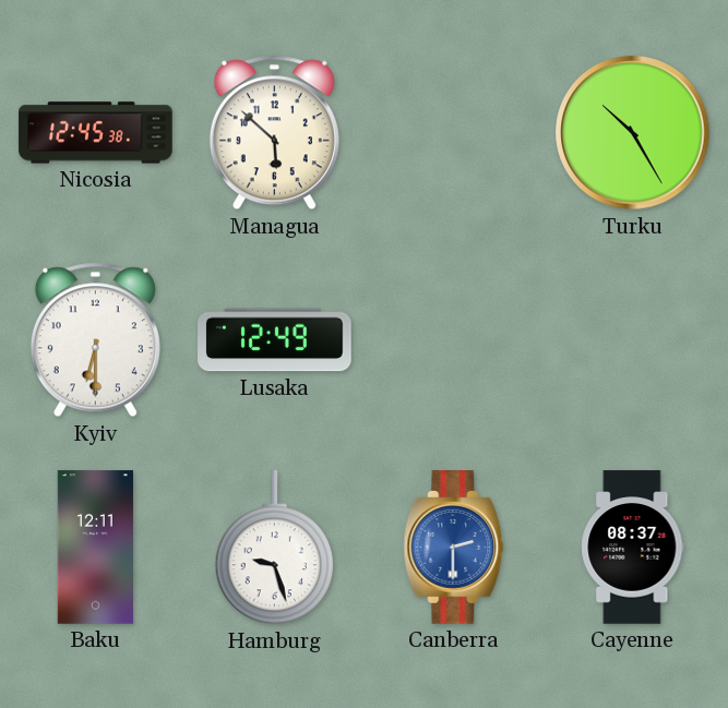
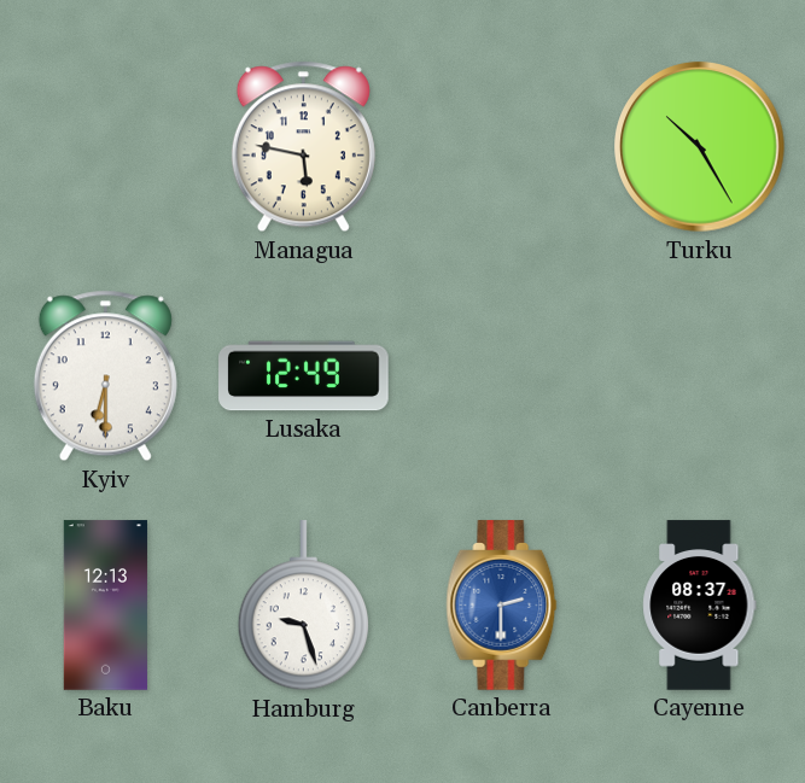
Nicosia: 12:45 -> none
Managua: 5:52 -> 5:47
Baku: 12:11 -> 12:13
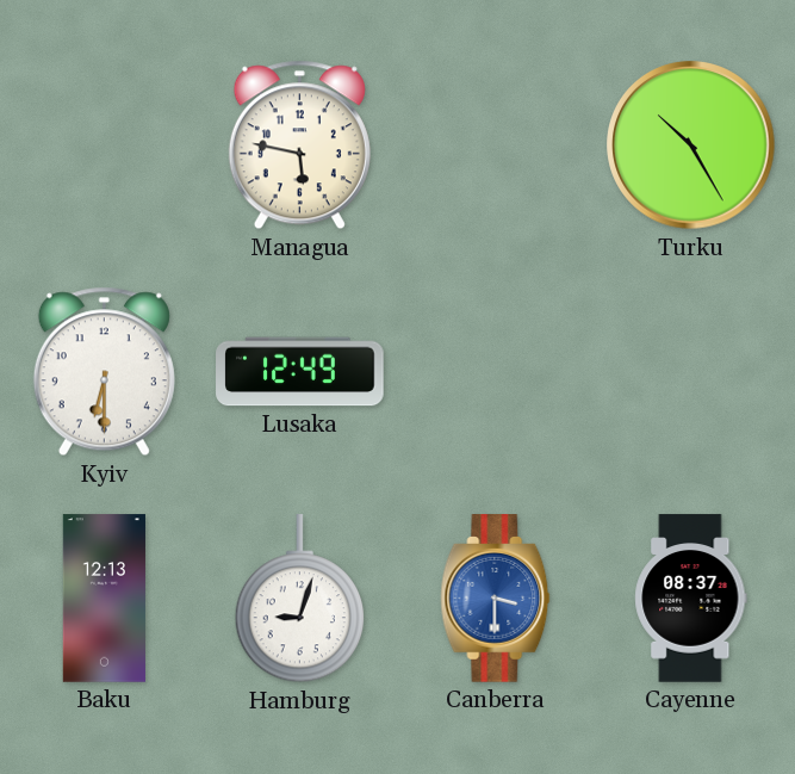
Hamburg: 9:27 -> 9:03
Canberra: 2:30 -> 3:30
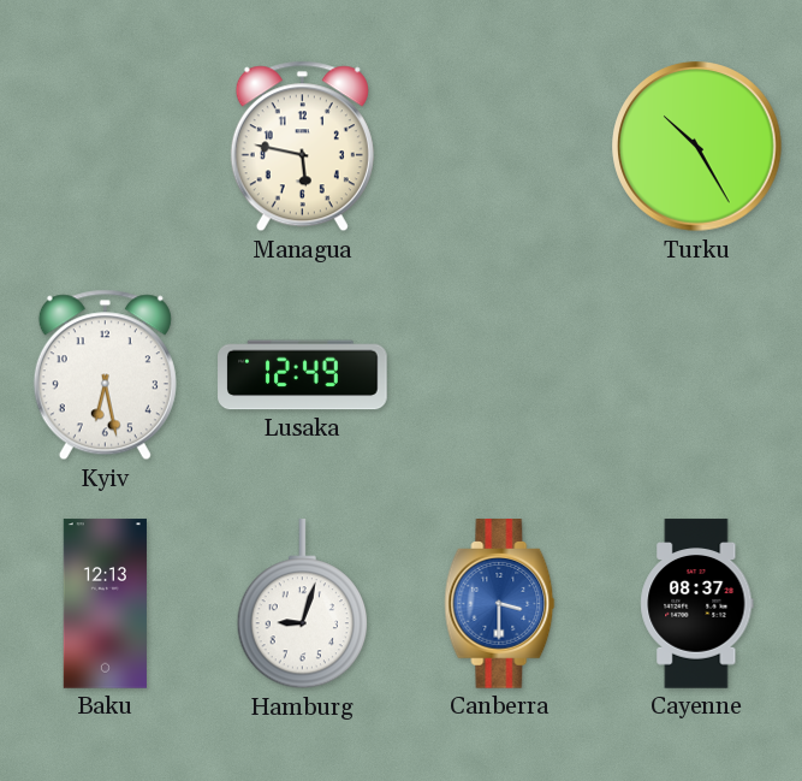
Kyiv: 6:30 -> 6:28
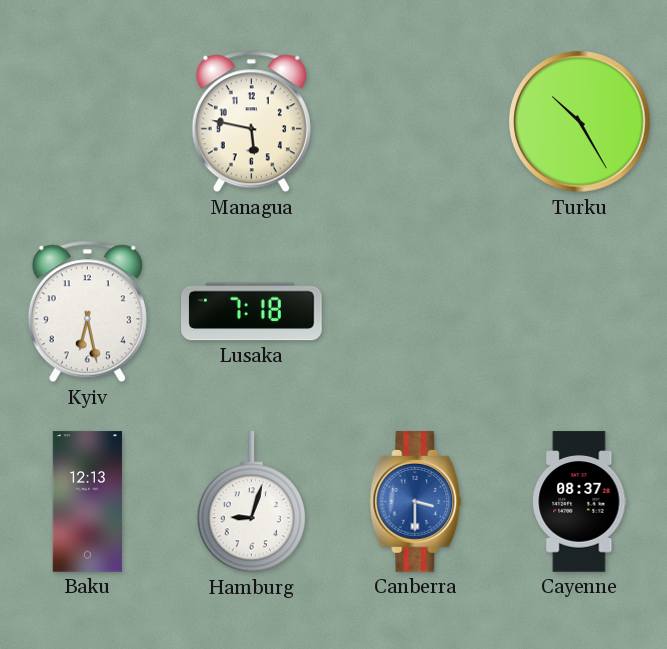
Lusaka: 12:49 -> 7:18
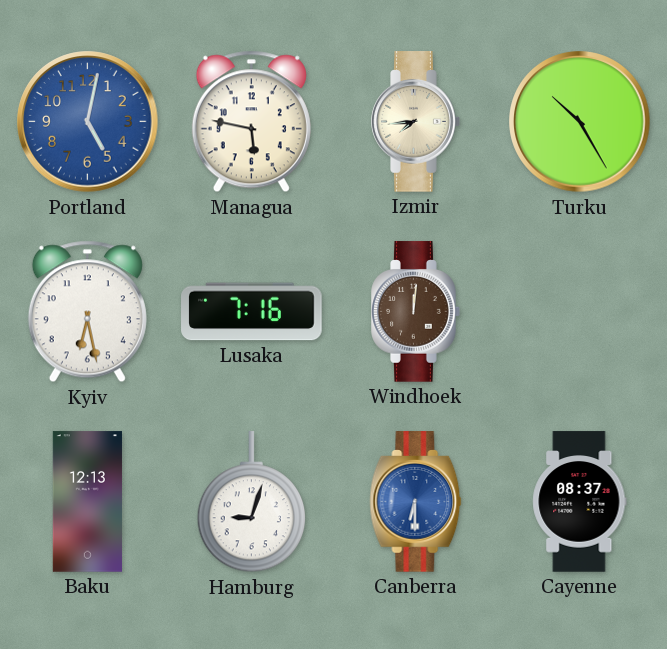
Portland: none -> 5:02
Izmir: none -> 7:44
Lusaka: 7:18 -> 7:16
Windhoek: none -> 12:01
Canberra: 3:30 -> 6:30
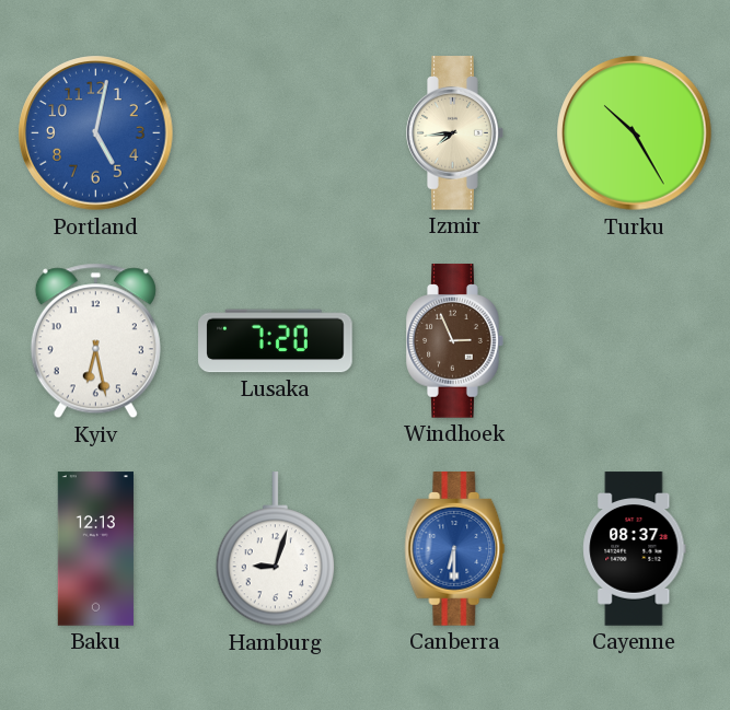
Managua: 5:47 -> none
Lusaka: 7:16 -> 7:20
Windhoek: 12:01 -> 2:56
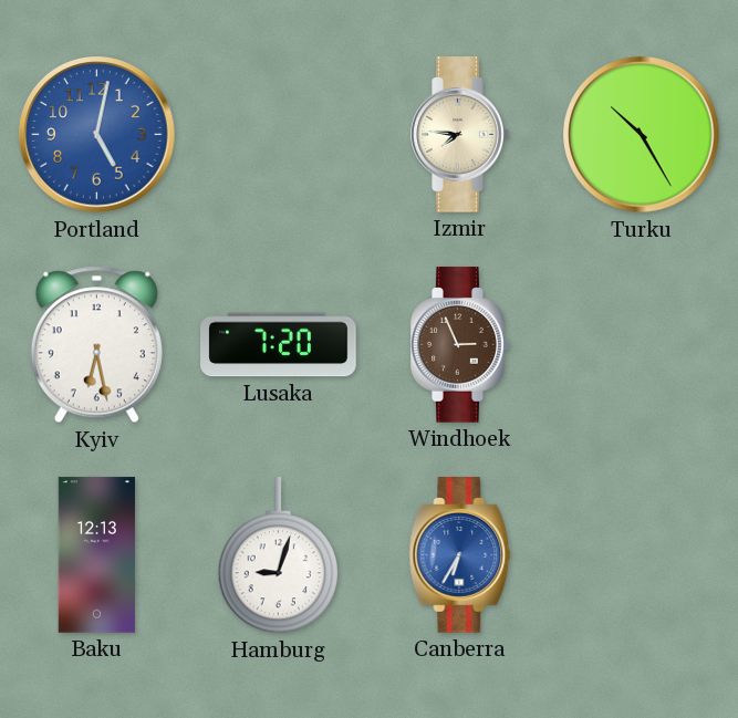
Izmir: 7:44 -> 7:46
Canberra: 6:30 -> 6:35
Cayenne: 08:37 -> none
